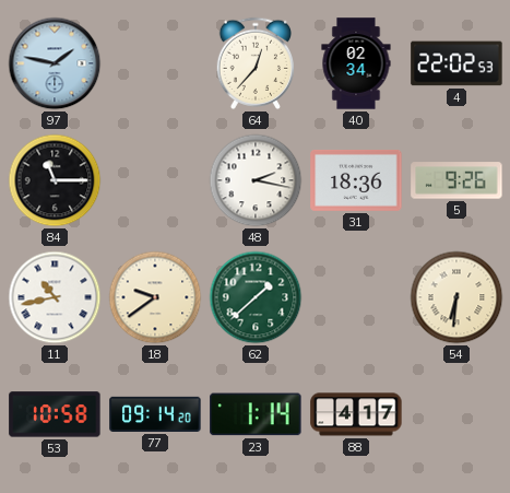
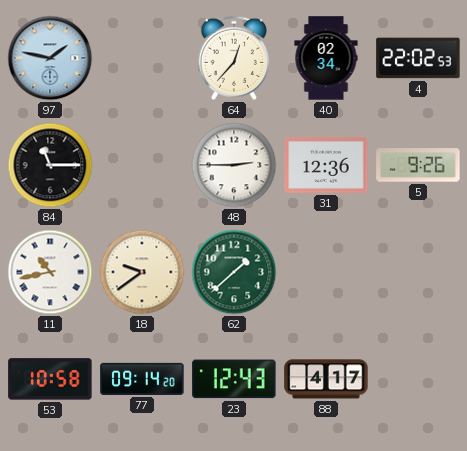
48: 2:17 -> 2:45
31: 18:36 -> 12:36
54: 6:31 -> none
23: 1:14 -> 12:43
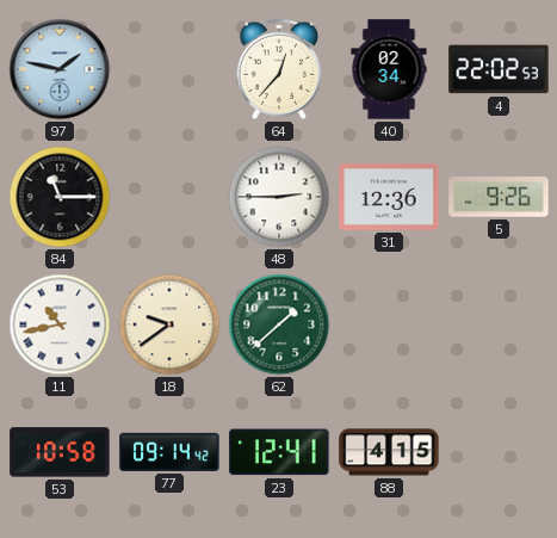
77: 09:14:20 -> 09:14:42
23: 12:43 -> 12:41
88: 4:17 -> 4:15
